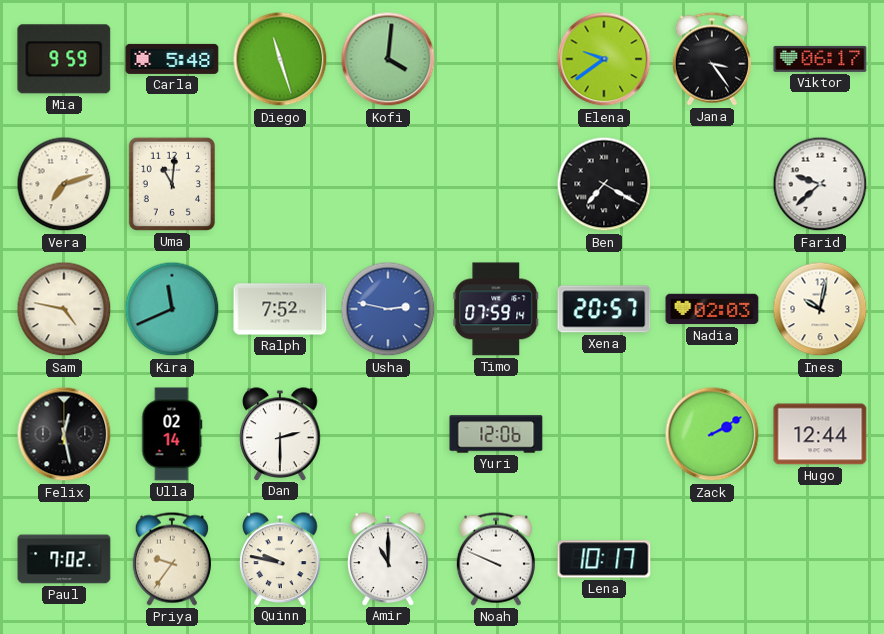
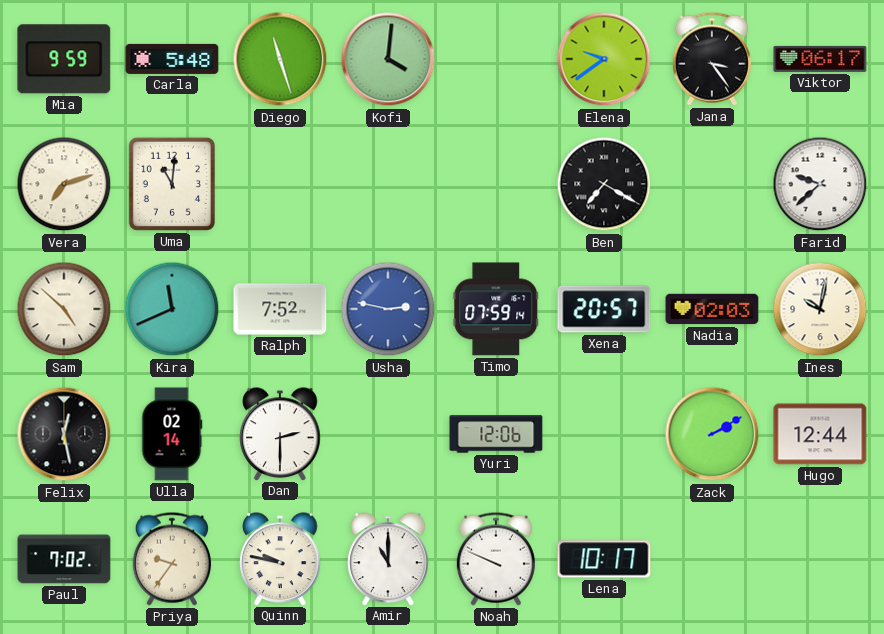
Sam: 4:47 -> 4:52
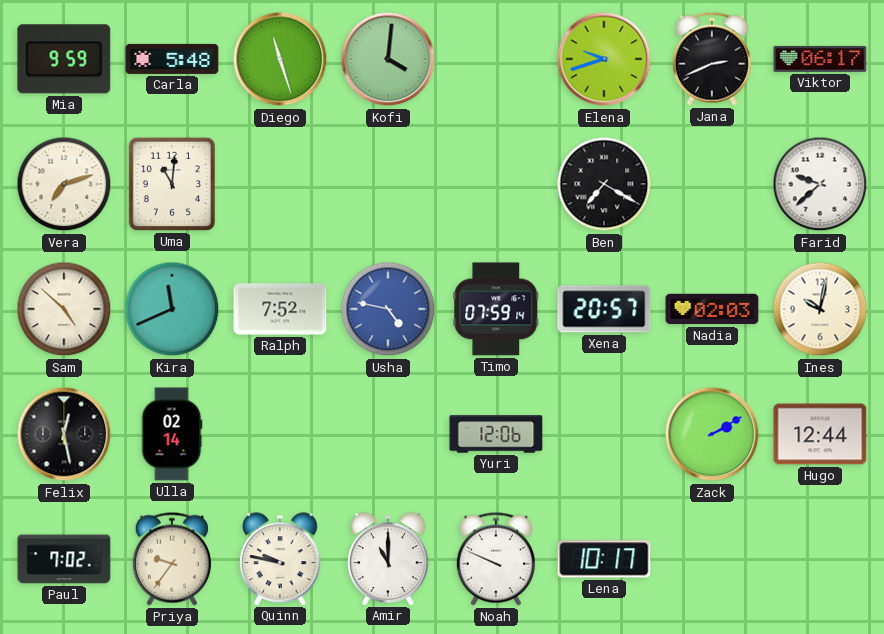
Elena: 9:39 -> 9:42
Jana: 3:24 -> 2:41
Usha: 2:47 -> 4:47
Dan: 2:30 -> none
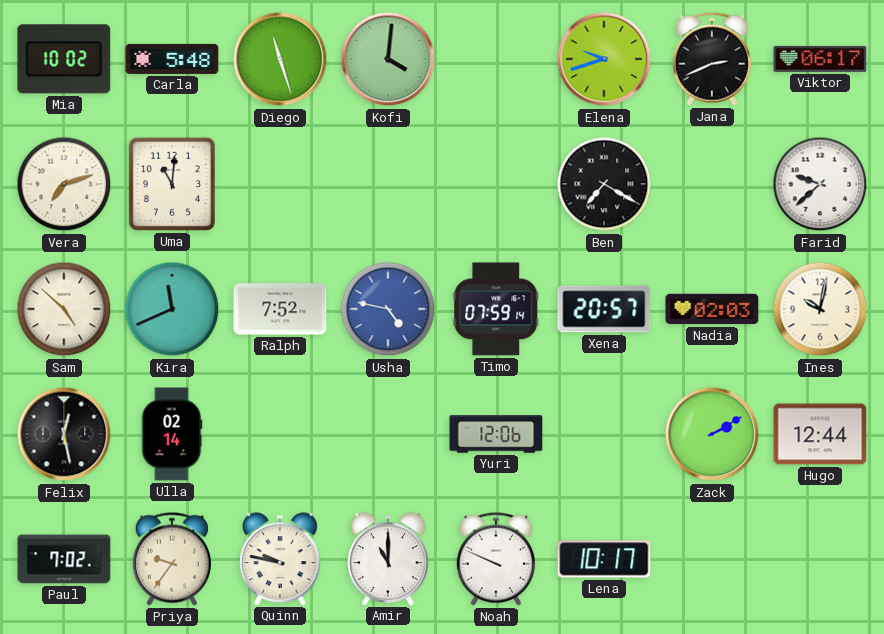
Mia: 9:59 -> 10:02
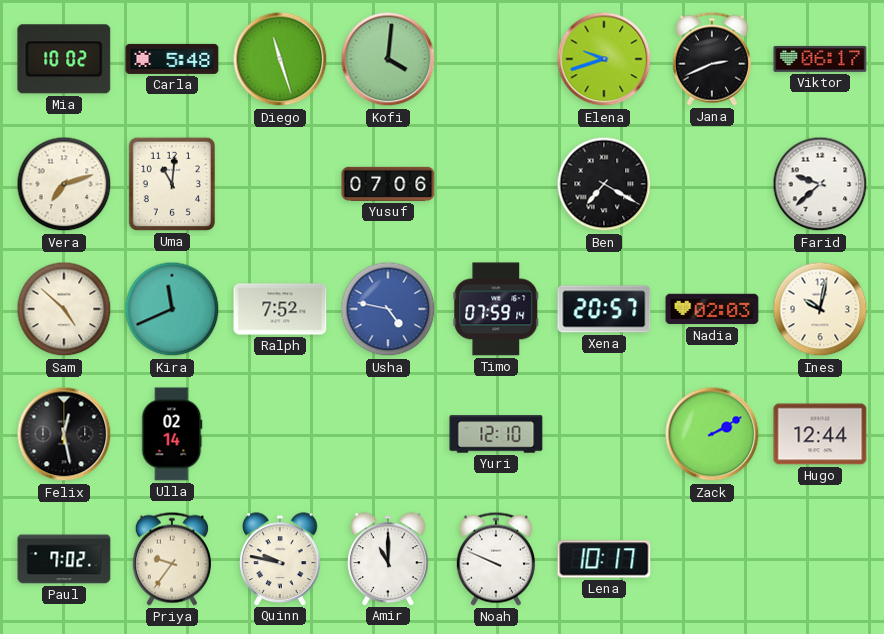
Yusuf: none -> 07:06
Yuri: 12:06 -> 12:10
